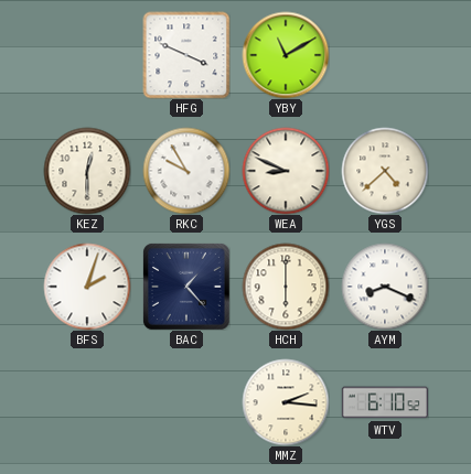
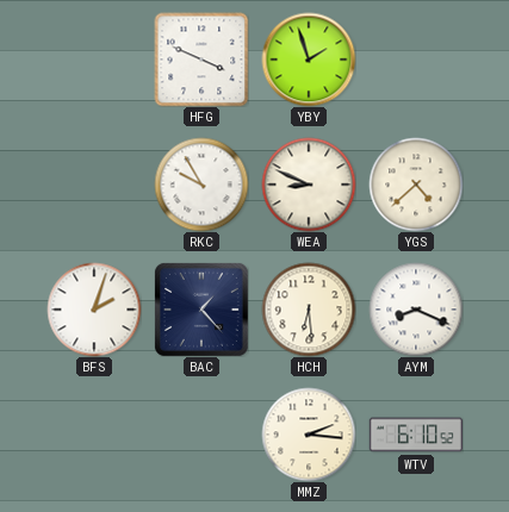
YBY: 11:10 -> 1:57
KEZ: 12:30 -> none
HCH: 6:00 -> 6:29
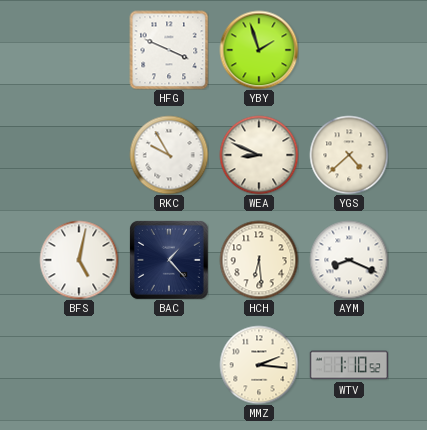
BFS: 2:03 -> 5:02
WTV: 6:10 -> 1:10
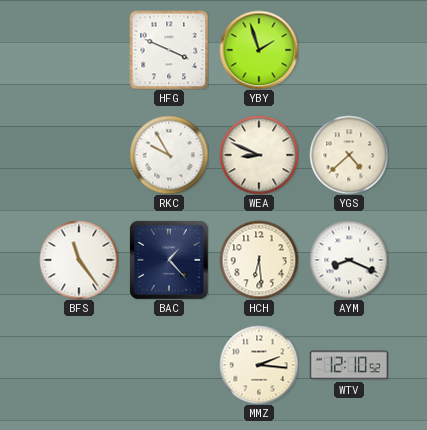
BFS: 5:02 -> 11:24
WTV: 1:10 -> 12:10
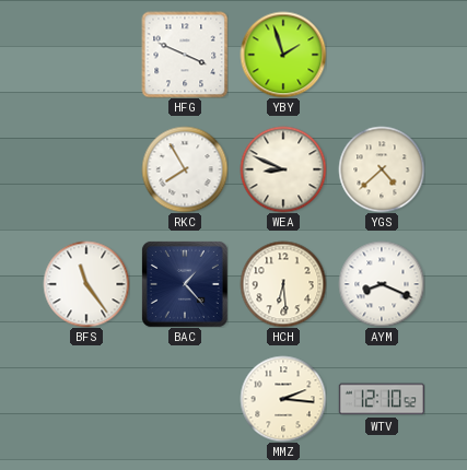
RKC: 9:55 -> 7:55
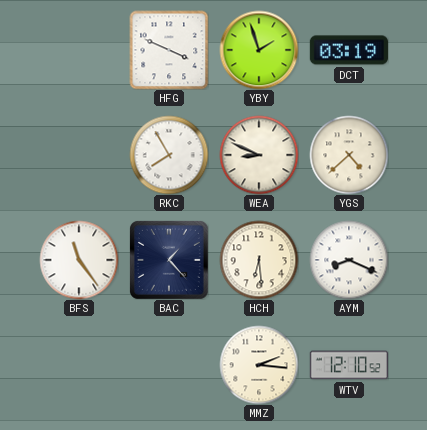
DCT: none -> 03:19
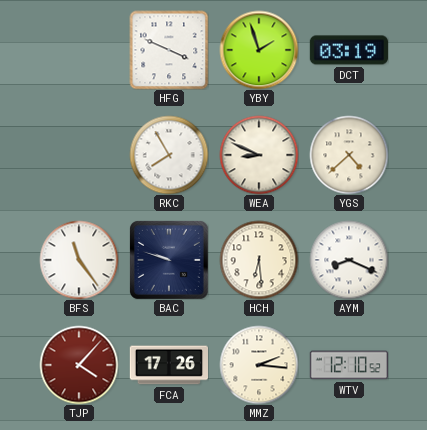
BAC: 1:23 -> 9:48
TJP: none -> 4:07
FCA: none -> 17:26
